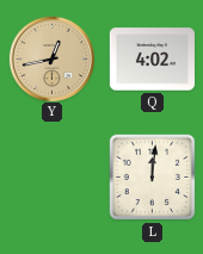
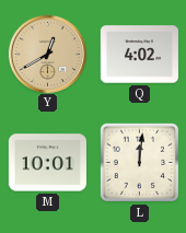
Y: 12:43 -> 12:40
M: none -> 10:01
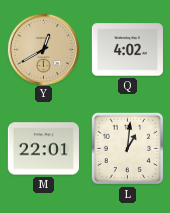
M: 10:01 -> 22:01
L: 12:01 -> 1:01
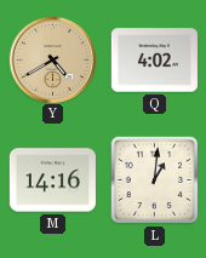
Y: 12:40 -> 4:40
M: 22:01 -> 14:16
